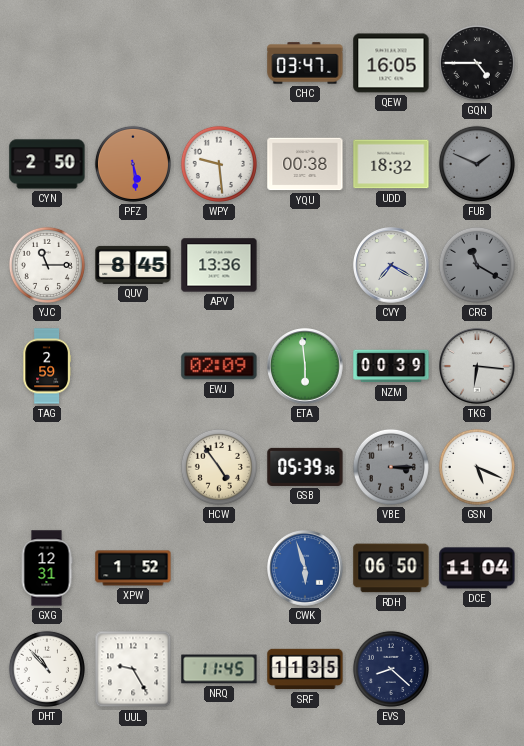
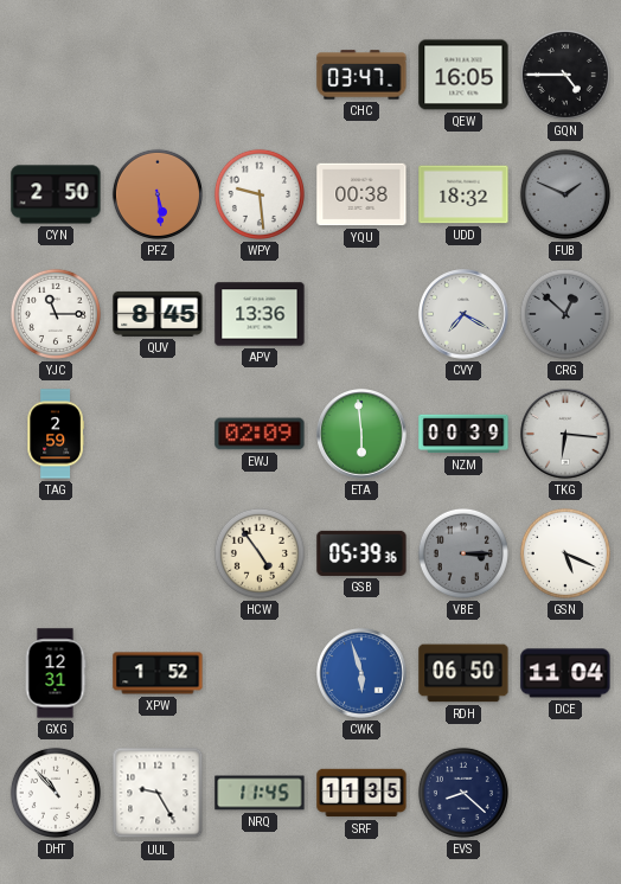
CRG: 11:20 -> 12:52
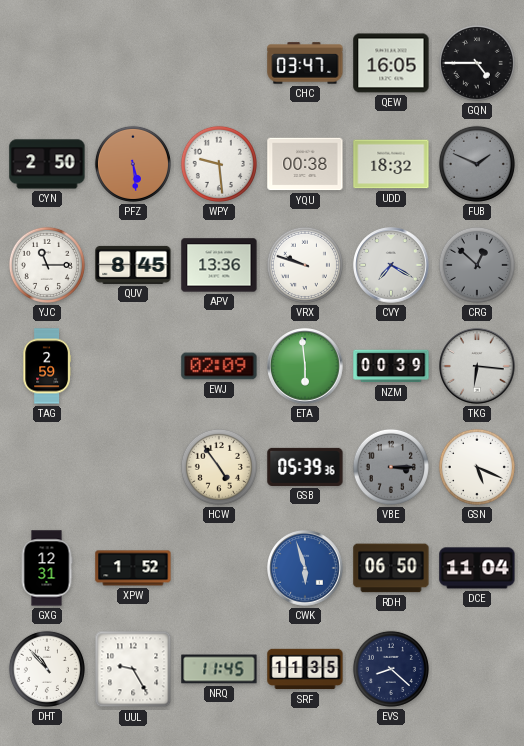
VRX: none -> 9:48
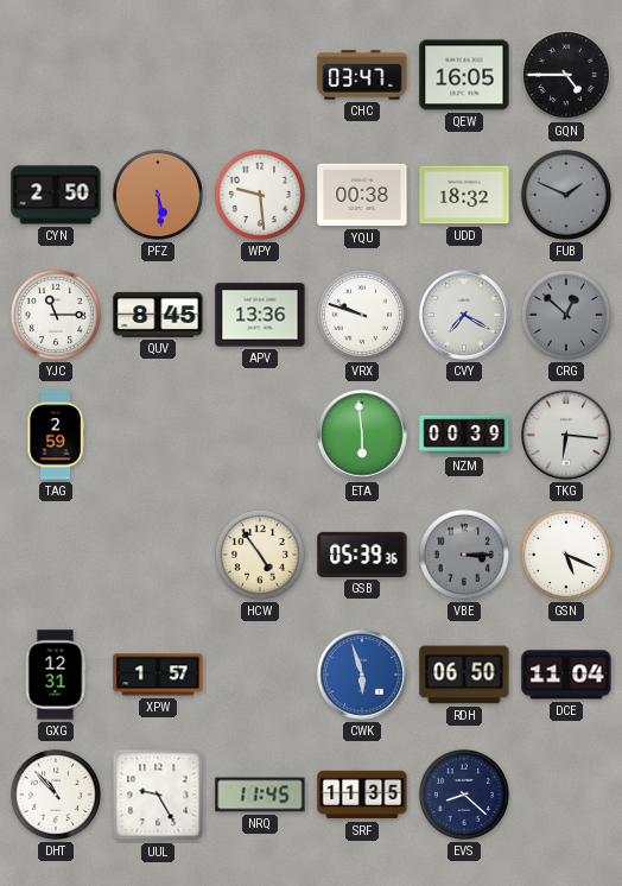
EWJ: 02:09 -> none
XPW: 1:52 -> 1:57
